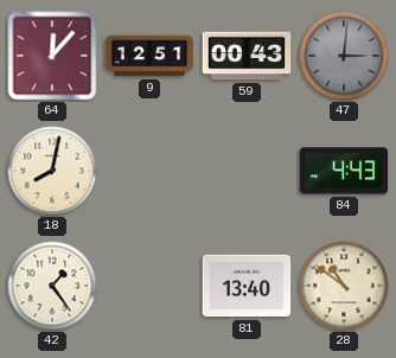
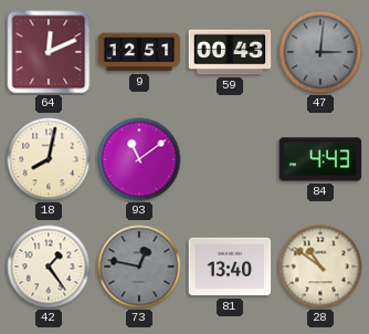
64: 12:07 -> 12:11
93: none -> 11:09
73: none -> 12:47
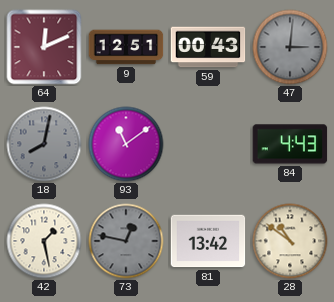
18 dial: cream -> grey
42: 1:24 -> 1:28
81: 13:40 -> 13:42
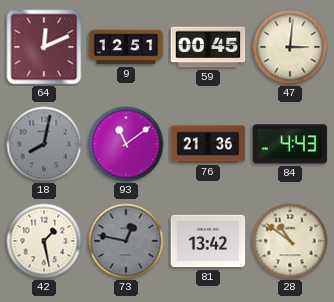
59: 00:43 -> 00:45
47 dial: grey -> cream
76: none -> 21:36
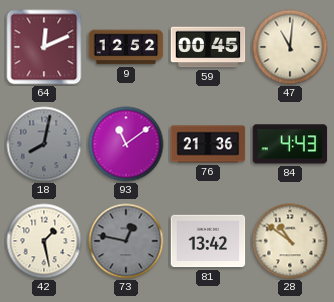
9: 12:51 -> 12:52
47: 3:01 -> 11:01
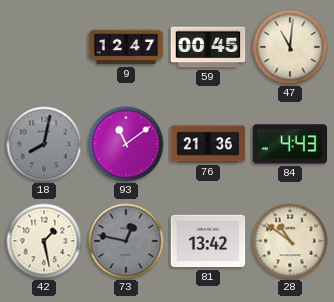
64: 12:11 -> none
9: 12:52 -> 12:47
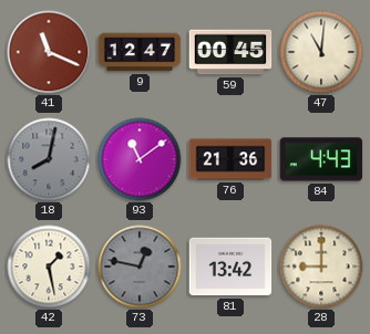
41: none -> 11:19
28: 10:51 -> 9:00
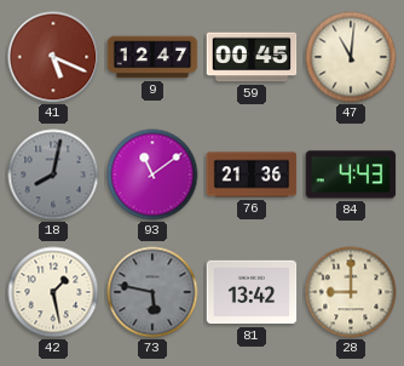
41: 11:19 -> 5:19
73: 12:47 -> 5:47
